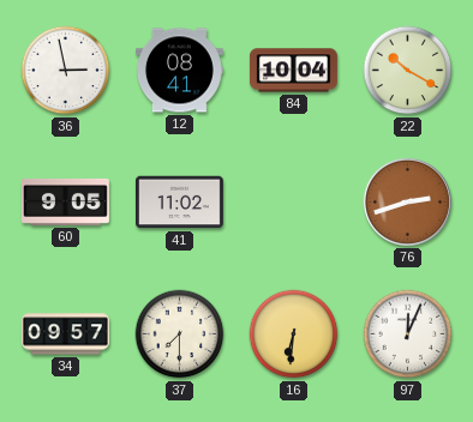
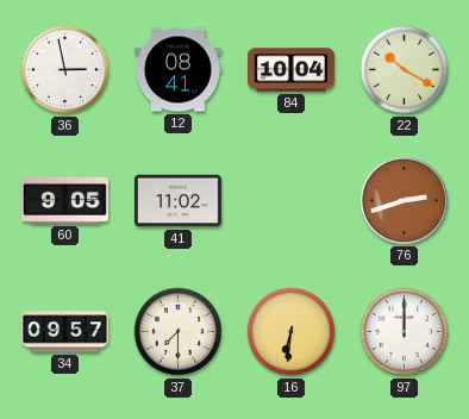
97: 12:04 -> 12:00
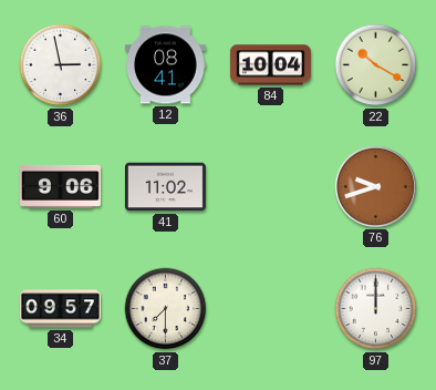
60: 9:05 -> 9:06
76: 2:42 -> 9:42
16: 6:31 -> none
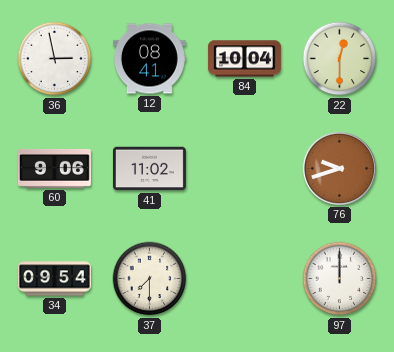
22: 10:20 -> 12:30
34: 09:57 -> 09:54
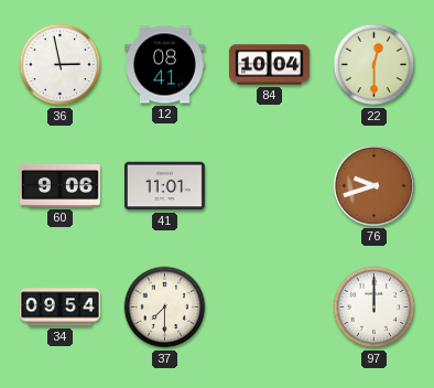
41: 11:02 -> 11:01
